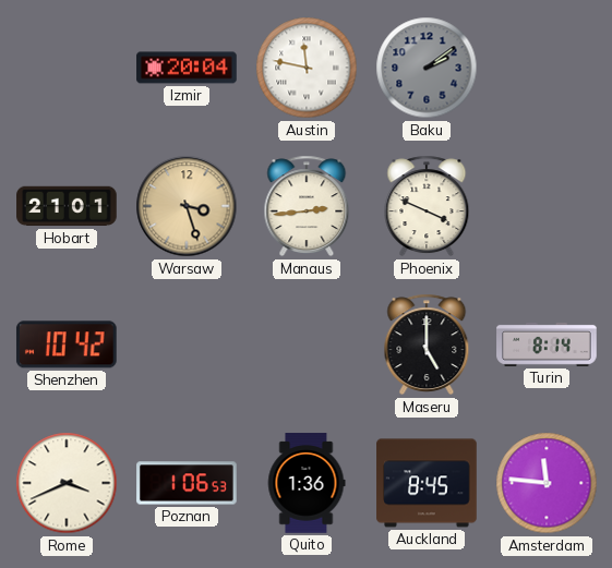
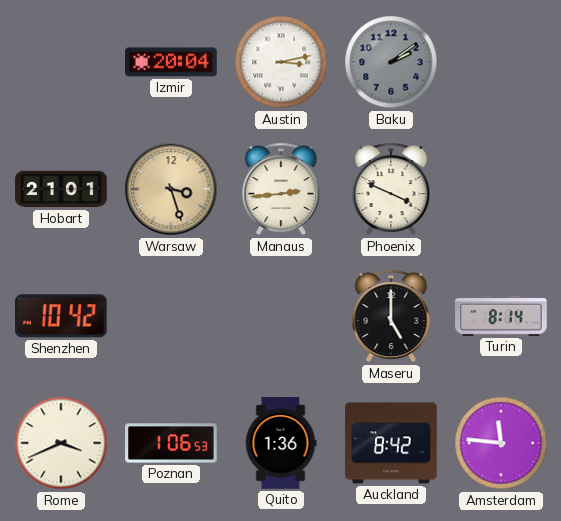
Austin: 11:47 -> 3:13
Auckland: 8:45 -> 8:42
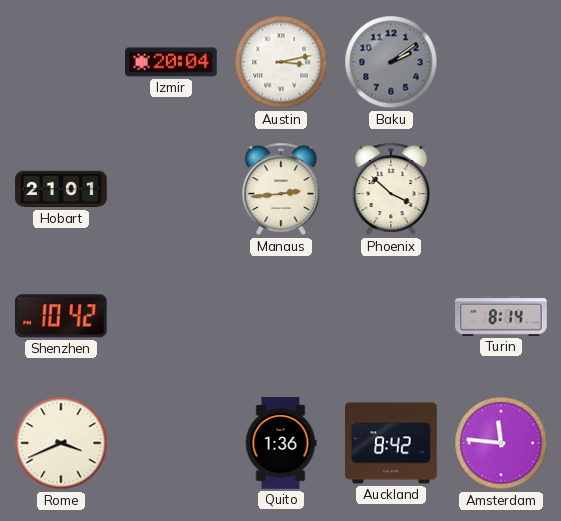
Warsaw: 3:27 -> none
Phoenix: 3:49 -> 3:52
Maseru: 5:00 -> none
Poznan: 1:06 -> none
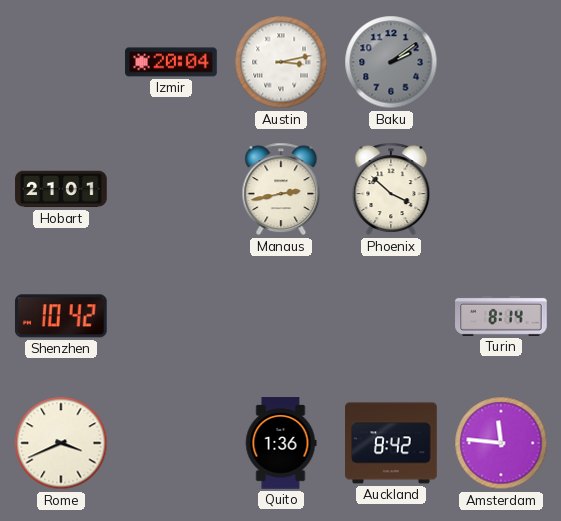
Manaus: 2:44 -> 2:43
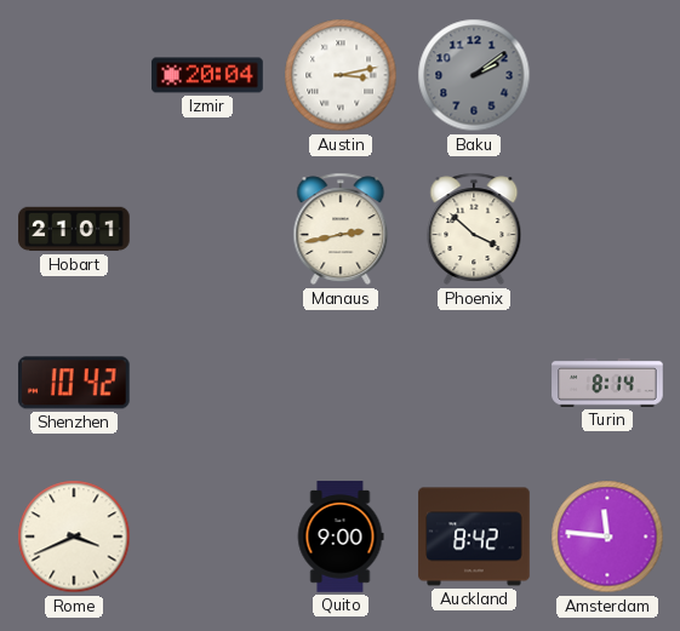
Quito: 1:36 -> 9:00
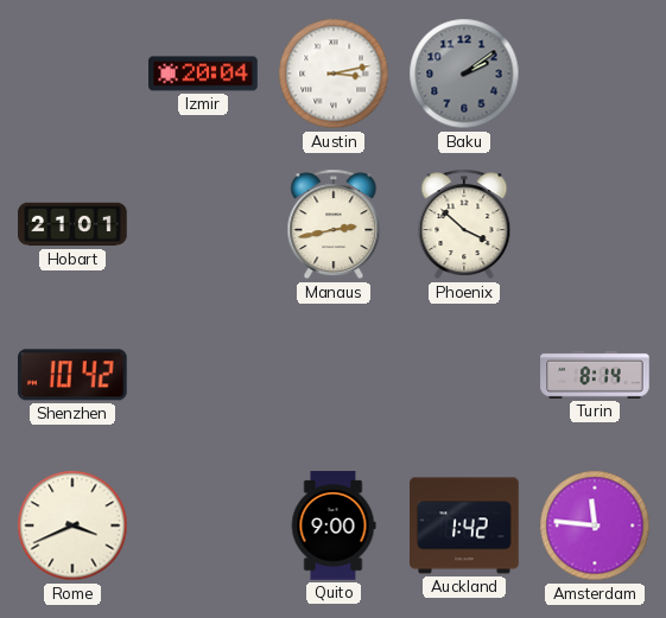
Auckland: 8:42 -> 1:42
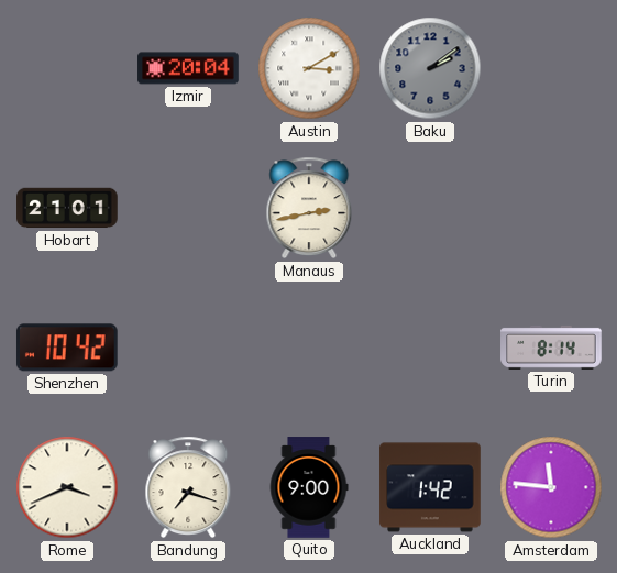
Austin: 3:13 -> 3:10
Phoenix: 3:52 -> none
Bandung: none -> 7:18
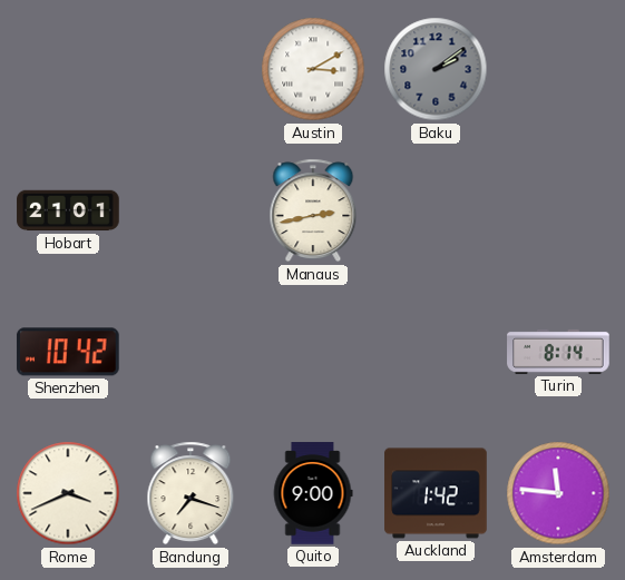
Izmir: 20:04 -> none
